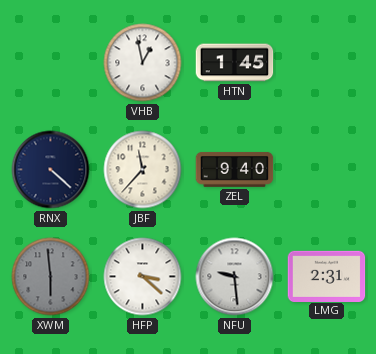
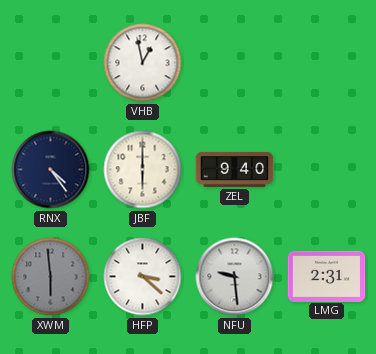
HTN: 1:45 -> none
RNX: 4:22 -> 4:24
JBF: 11:37 -> 6:00
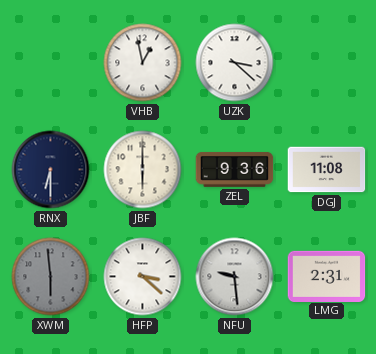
UZK: none -> 3:22
RNX: 4:24 -> 6:30
ZEL: 9:40 -> 9:36
DGJ: none -> 11:08
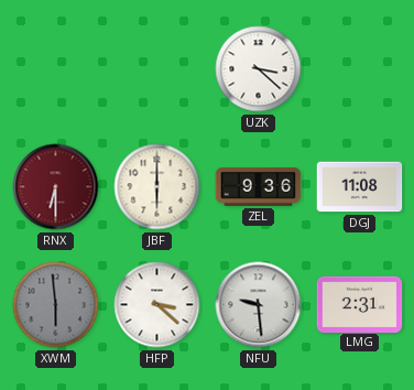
VHB: 12:58 -> none
RNX dial: navy -> burgundy
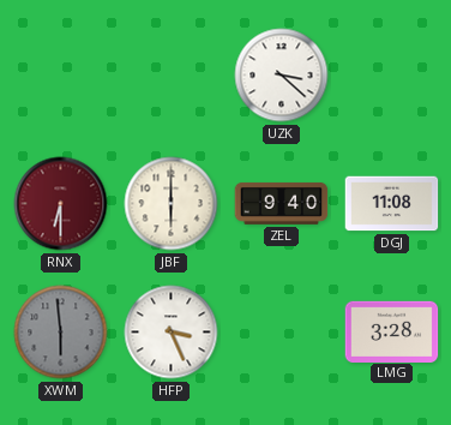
ZEL: 9:36 -> 9:40
HFP: 3:22 -> 3:26
NFU: 9:29 -> none
LMG: 2:31 -> 3:28
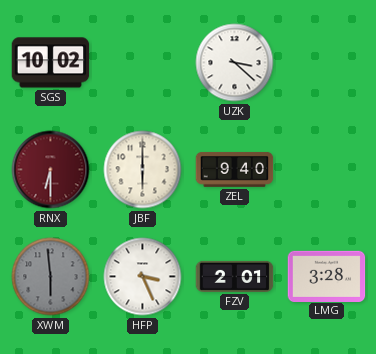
SGS: none -> 10:02
DGJ: 11:08 -> none
FZV: none -> 2:01
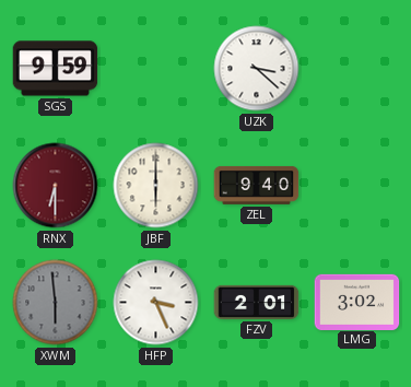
SGS: 10:02 -> 9:59
LMG: 3:28 -> 3:02
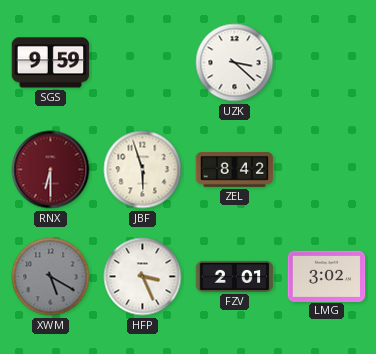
JBF: 6:00 -> 5:57
ZEL: 9:40 -> 8:42
XWM: 5:59 -> 5:20
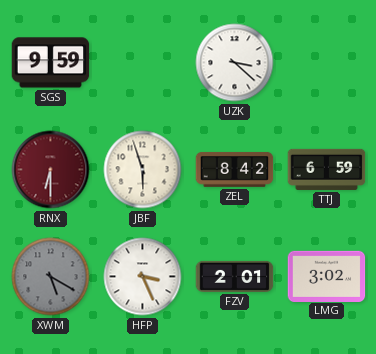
TTJ: none -> 6:59
